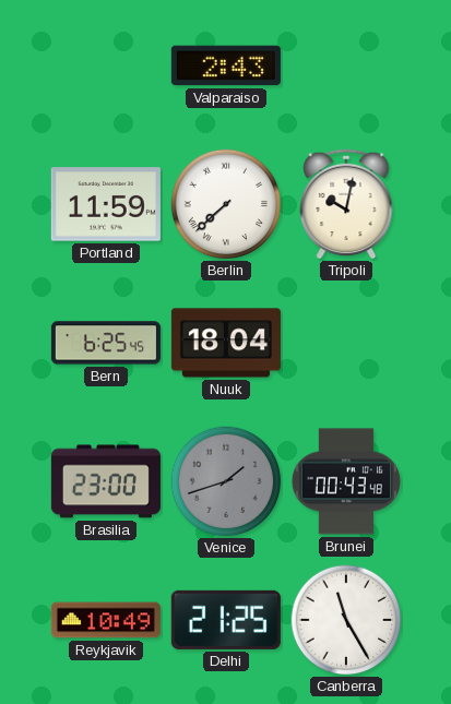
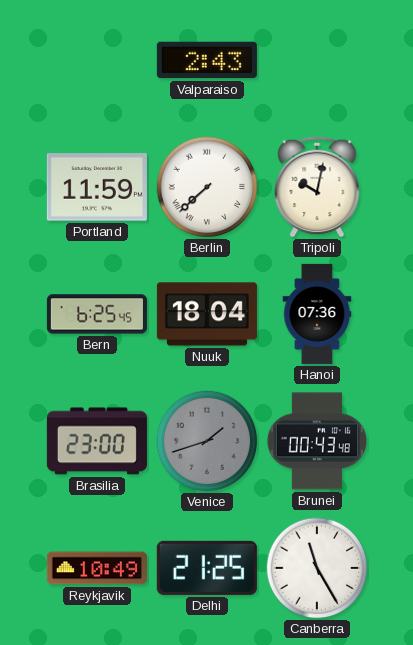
Hanoi: none -> 07:36
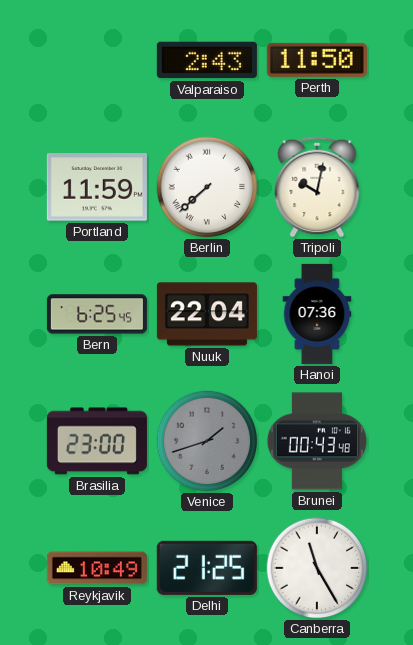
Perth: none -> 11:50
Nuuk: 18:04 -> 22:04
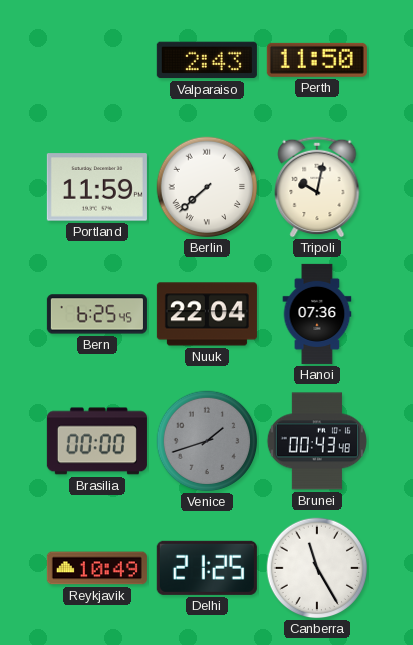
Brasilia: 23:00 -> 00:00
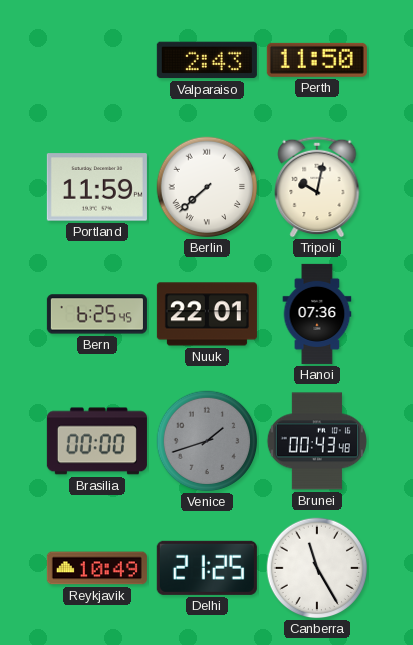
Nuuk: 22:04 -> 22:01
